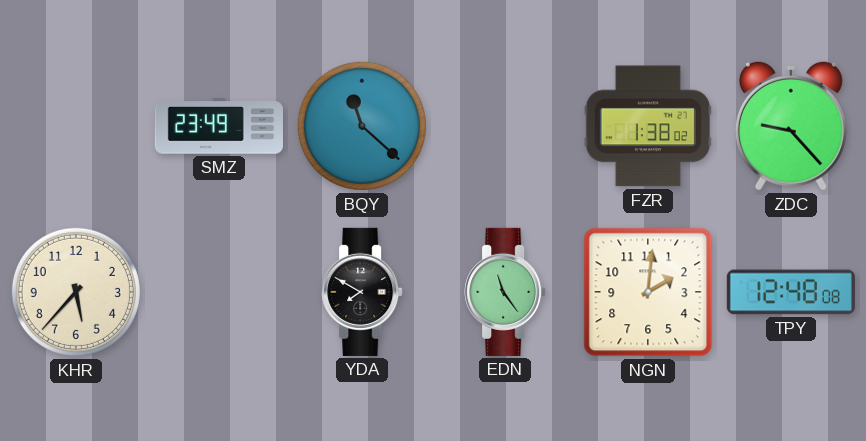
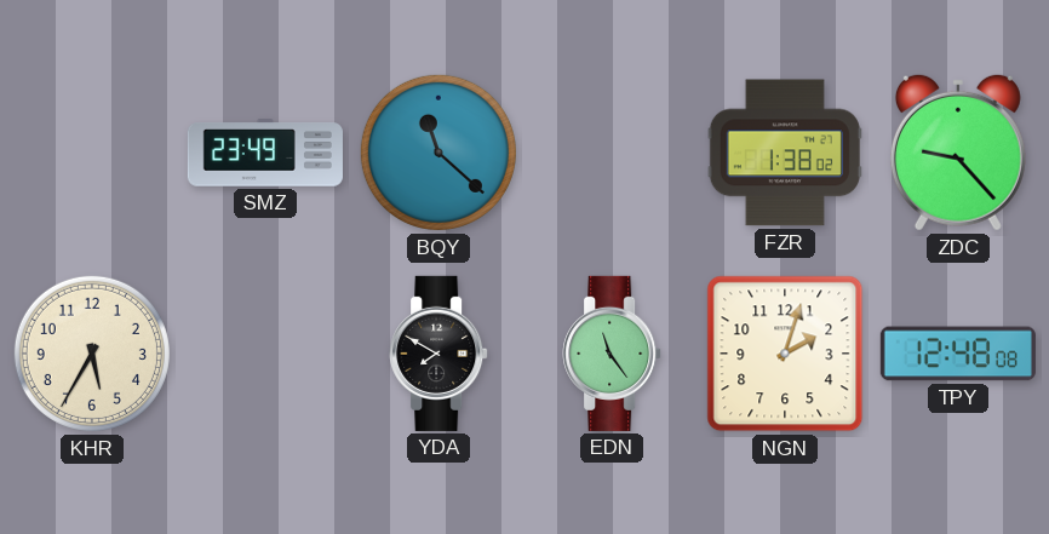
KHR: 5:37 -> 5:35
NGN: 2:01 -> 2:03
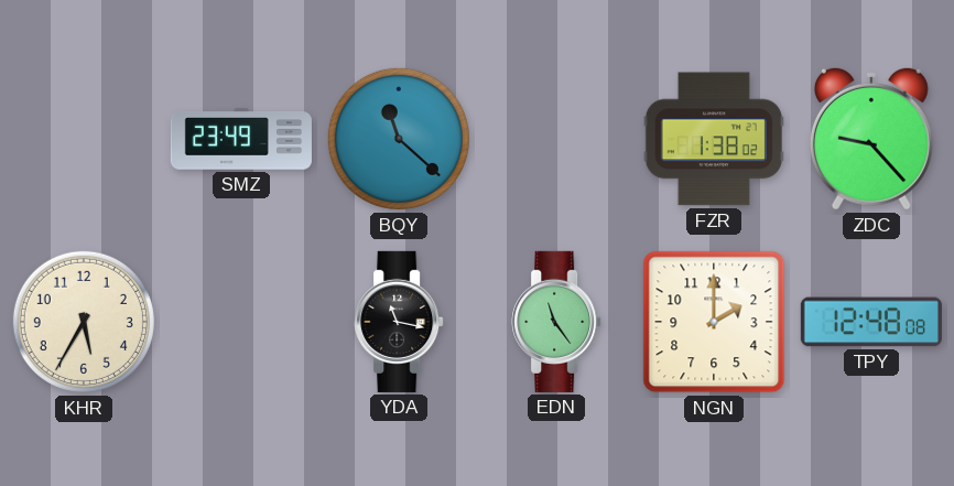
YDA: 7:50 -> 11:17
NGN: 2:03 -> 2:00
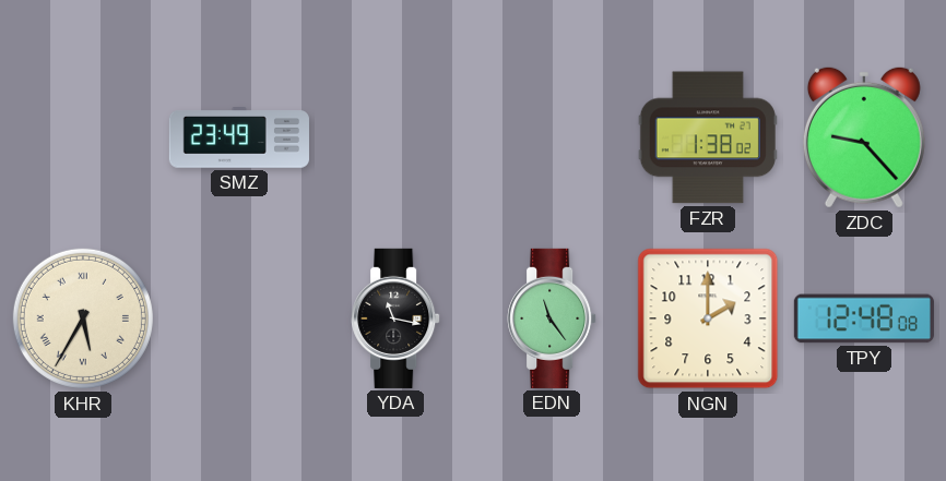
BQY: 11:22 -> none
KHR numerals: Arabic -> Roman
